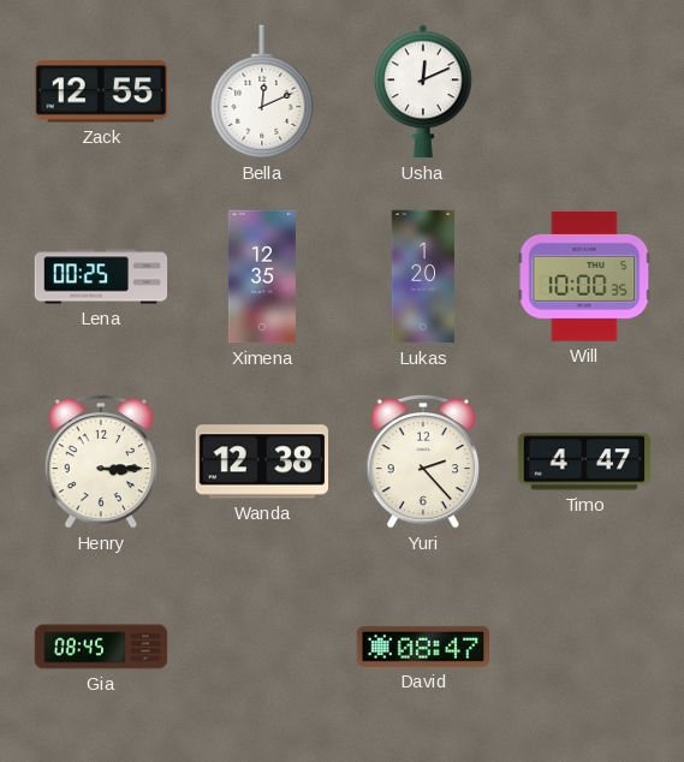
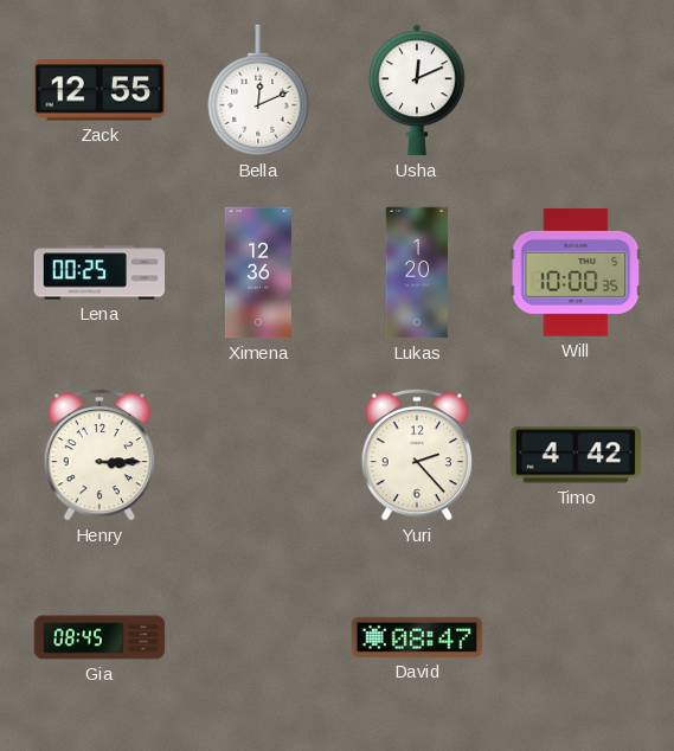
Ximena: 12:35 -> 12:36
Wanda: 12:38 -> none
Timo: 4:47 -> 4:42
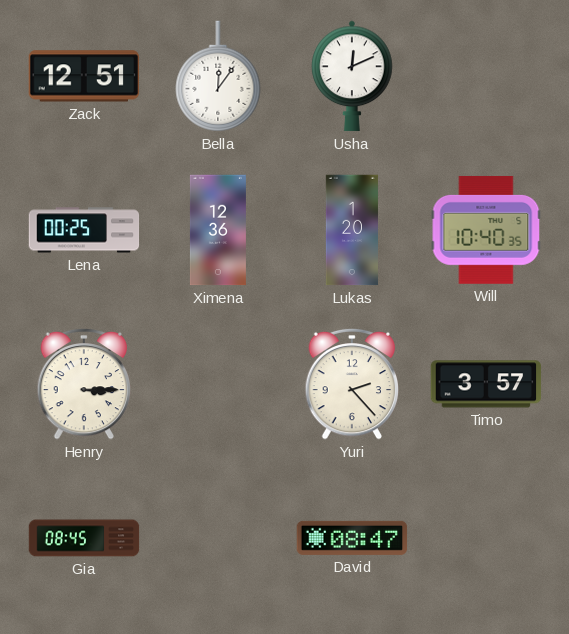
Zack: 12:55 -> 12:51
Bella: 12:11 -> 12:06
Will: 10:00 -> 10:40
Timo: 4:42 -> 3:57
